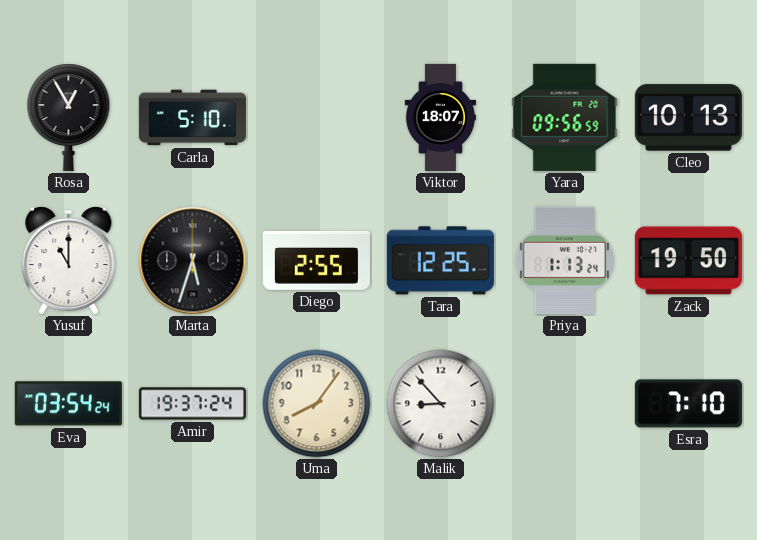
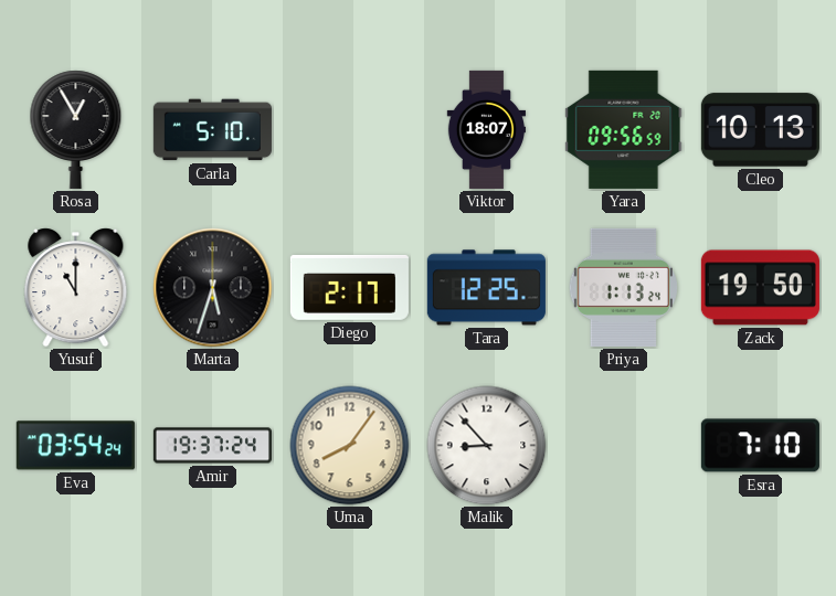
Diego: 2:55 -> 2:17
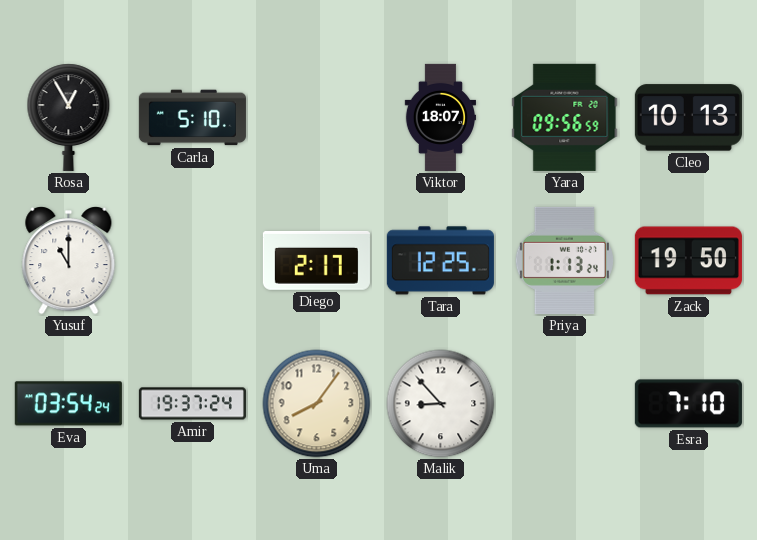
Marta: 5:33 -> none
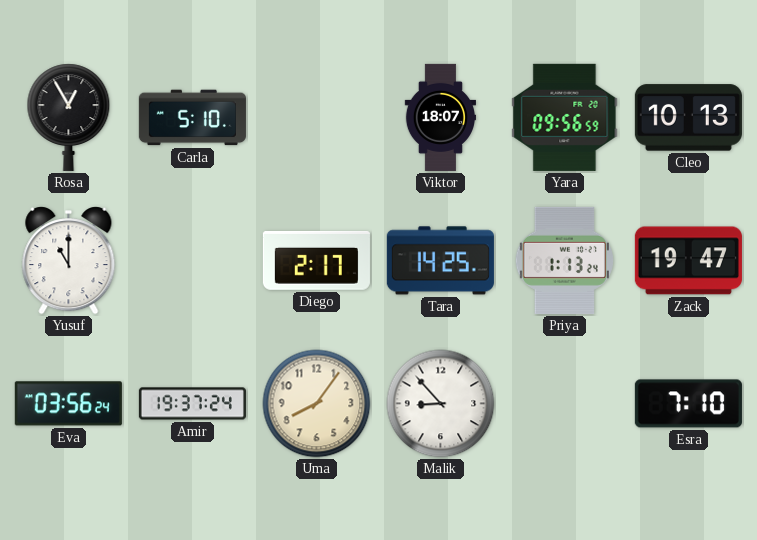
Tara: 12:25 -> 14:25
Zack: 19:50 -> 19:47
Eva: 03:54 -> 03:56
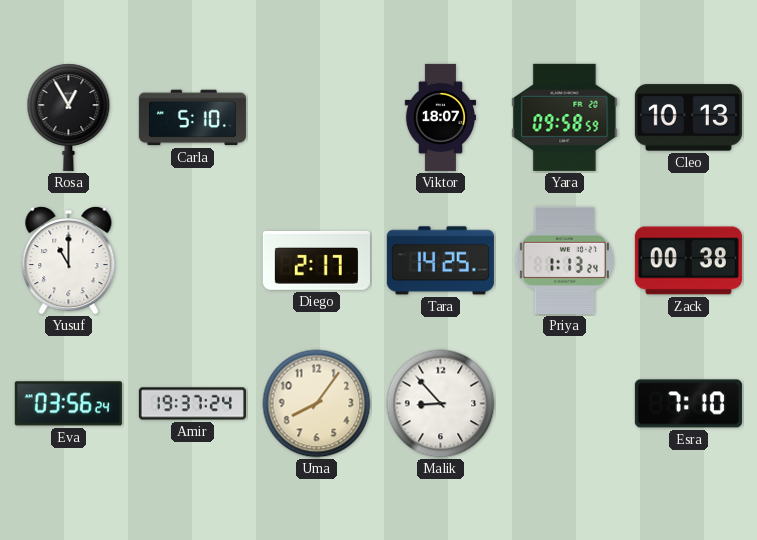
Yara: 09:56 -> 09:58
Zack: 19:47 -> 00:38
